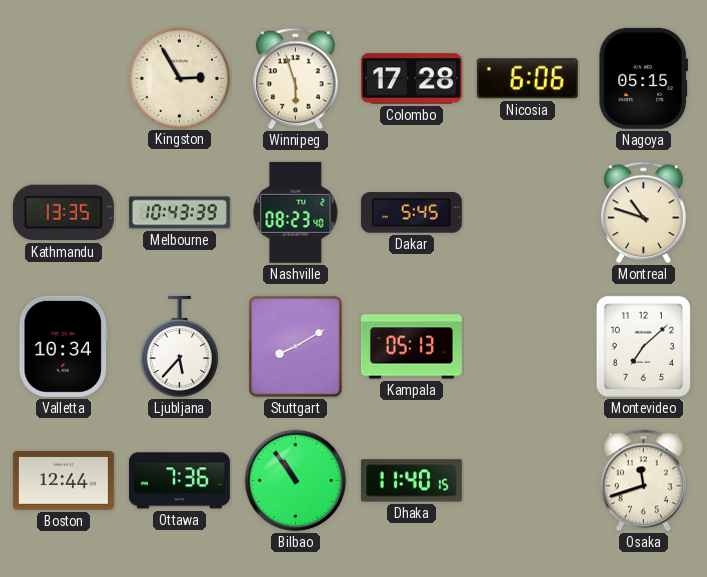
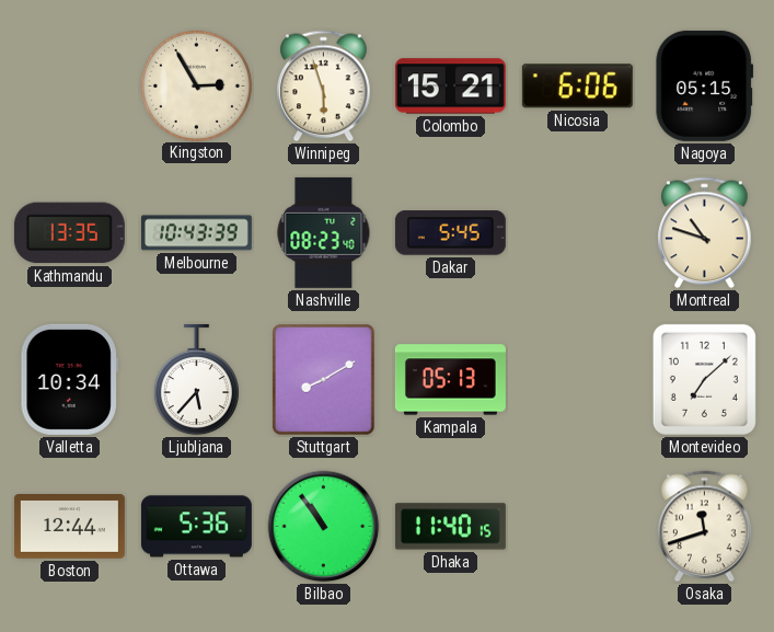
Colombo: 17:28 -> 15:21
Ottawa: 7:36 -> 5:36
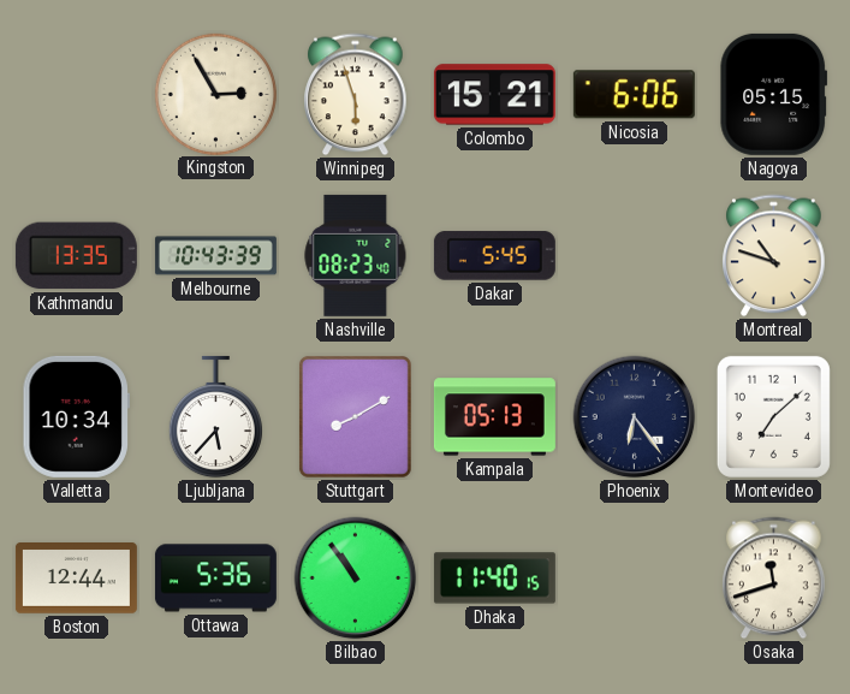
Phoenix: none -> 6:24
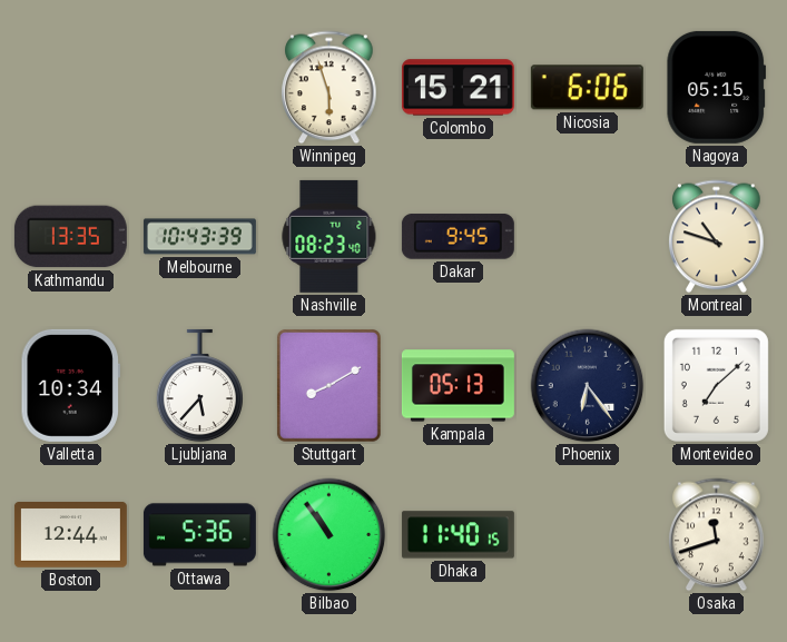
Kingston: 2:55 -> none
Dakar: 5:45 -> 9:45
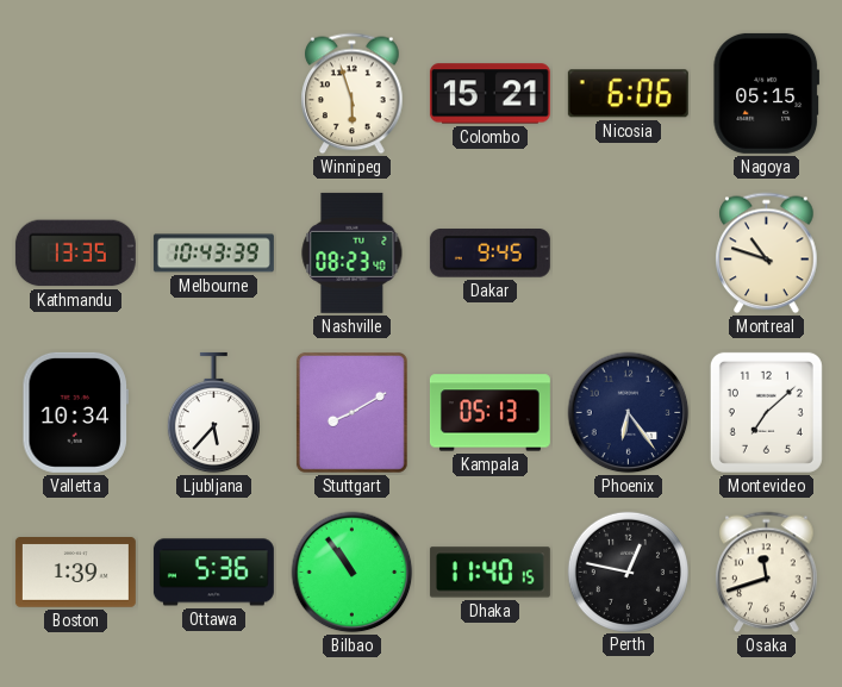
Boston: 12:44 -> 1:39
Perth: none -> 12:47
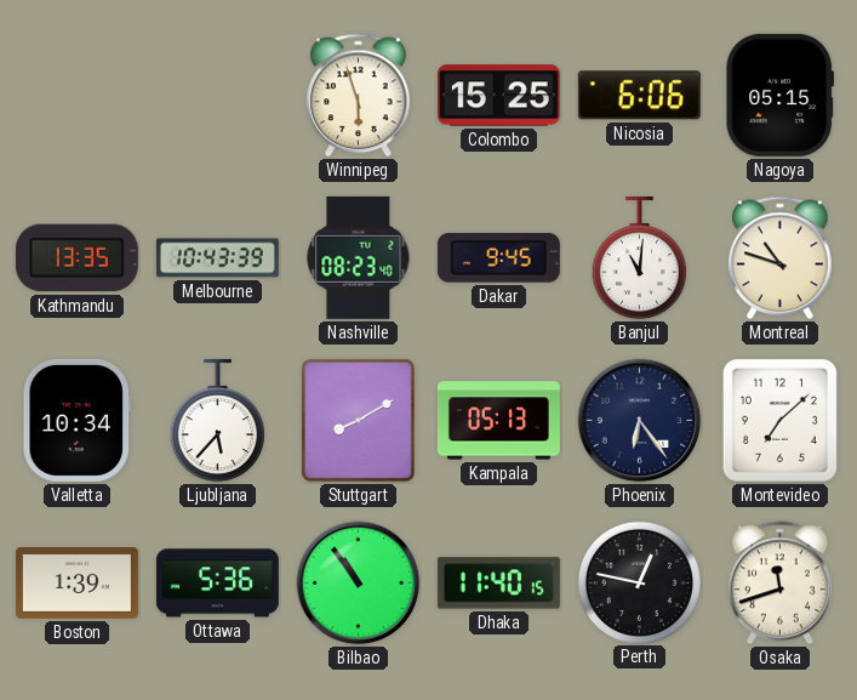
Colombo: 15:21 -> 15:25
Banjul: none -> 11:01
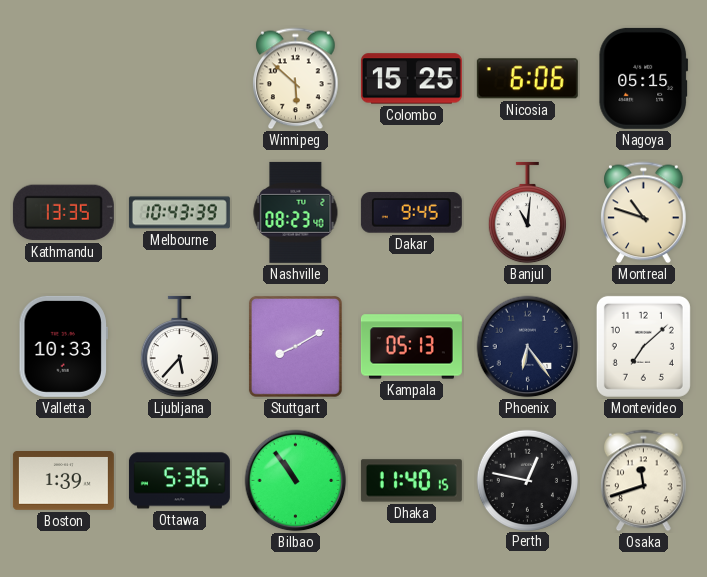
Winnipeg: 5:57 -> 5:52
Valletta: 10:34 -> 10:33
